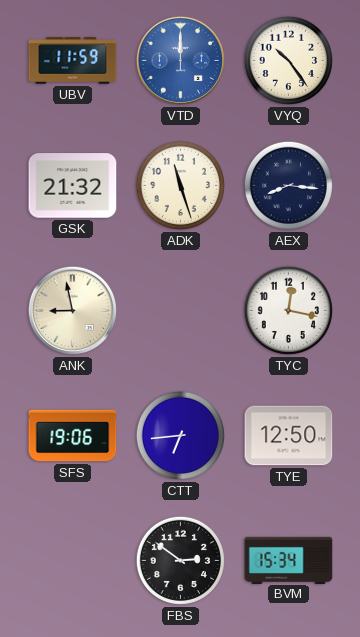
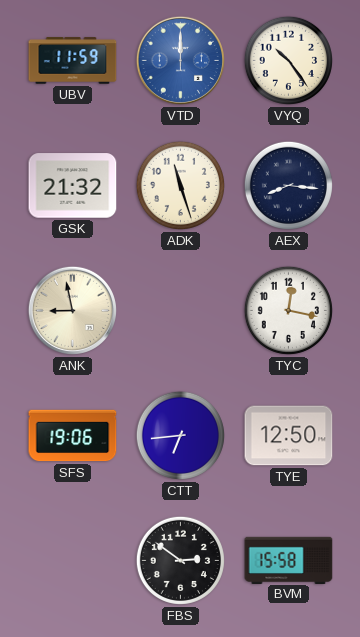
BVM: 15:34 -> 15:58
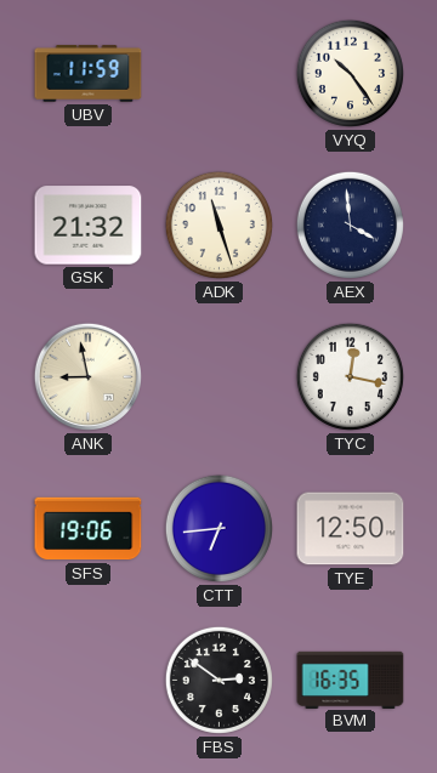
VTD: 12:00 -> none
AEX: 8:16 -> 3:59
BVM: 15:58 -> 16:35
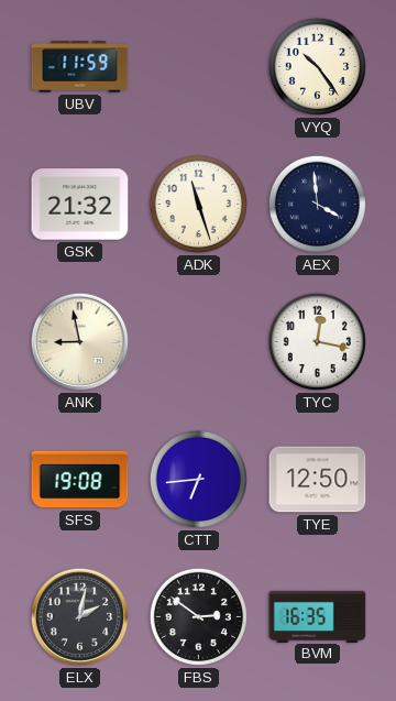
SFS: 19:06 -> 19:08
ELX: none -> 2:02
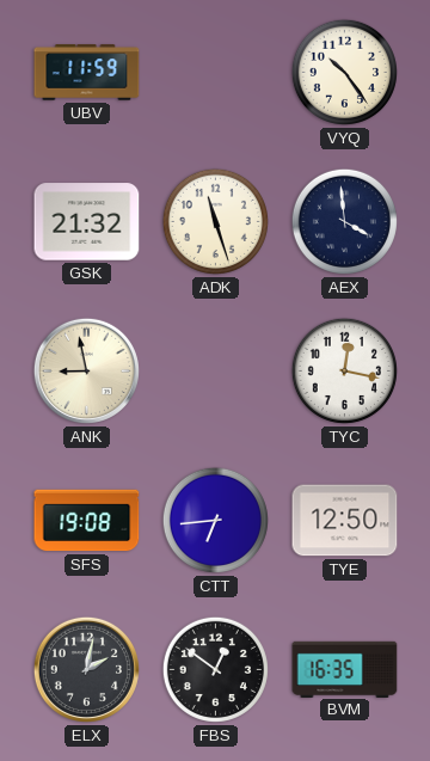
FBS: 2:51 -> 12:51
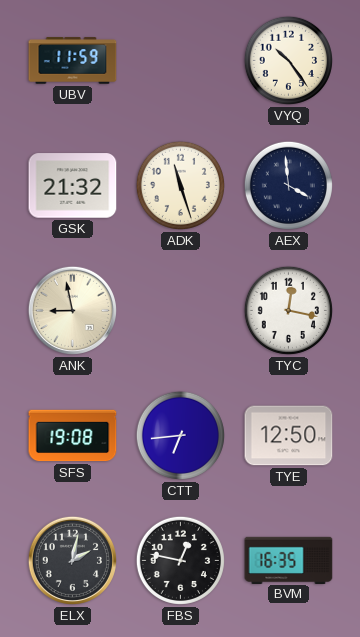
FBS: 12:51 -> 12:47
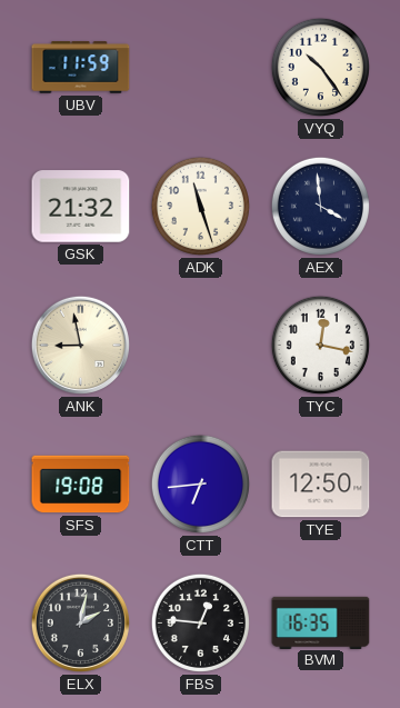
FBS: 12:47 -> 12:46
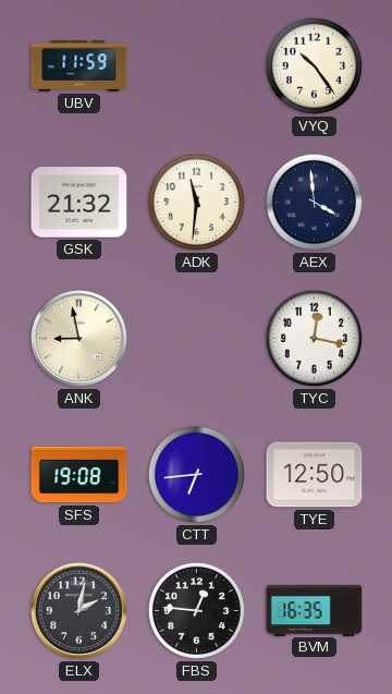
ADK: 11:27 -> 11:31
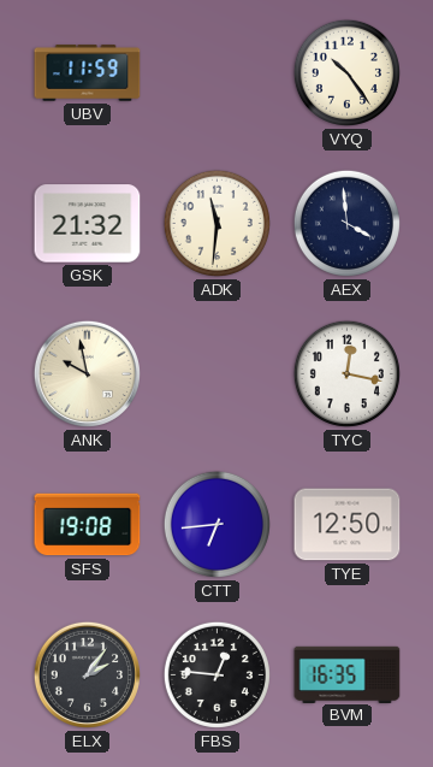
ANK: 8:58 -> 9:58
ELX: 2:02 -> 2:06
